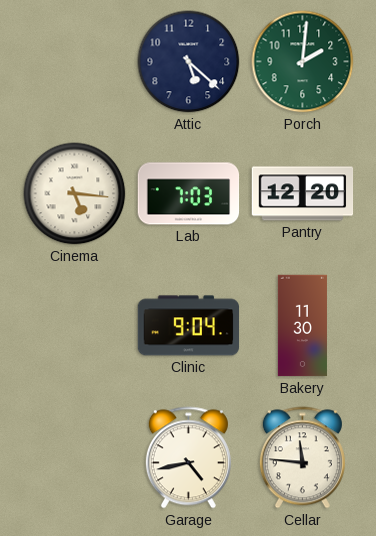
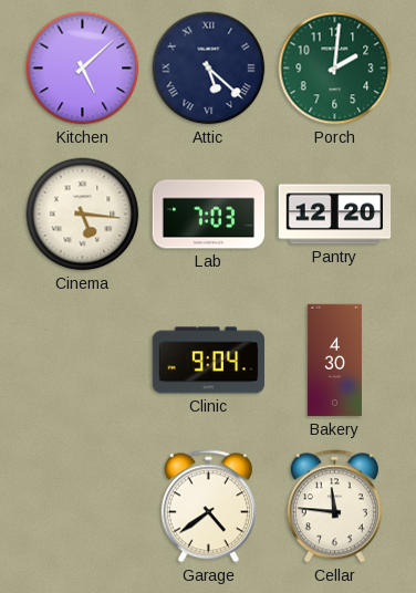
Kitchen: none -> 5:08
Attic numerals: Arabic -> Roman
Bakery: 11:30 -> 4:30
Garage: 4:43 -> 4:39
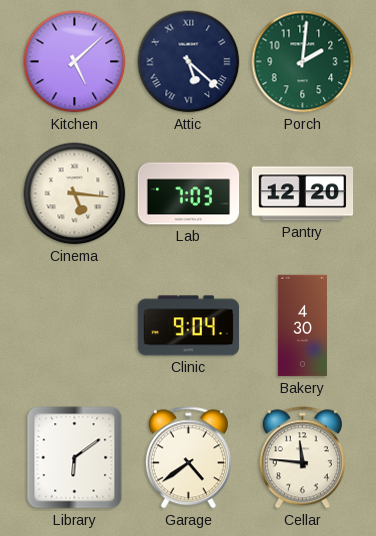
Library: none -> 6:09
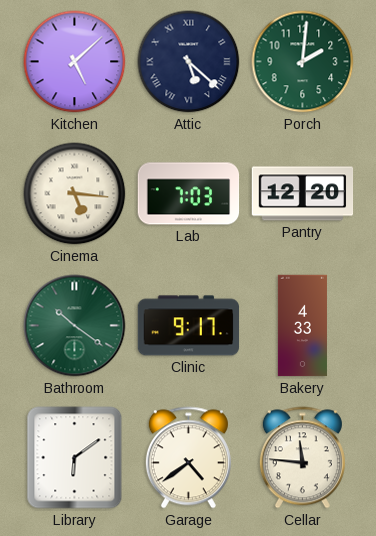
Bathroom: none -> 10:21
Clinic: 9:04 -> 9:17
Bakery: 4:30 -> 4:33
